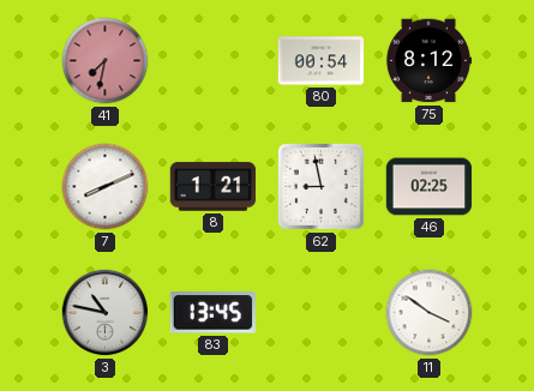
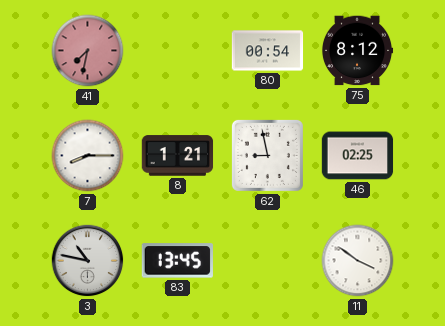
7: 8:11 -> 8:15
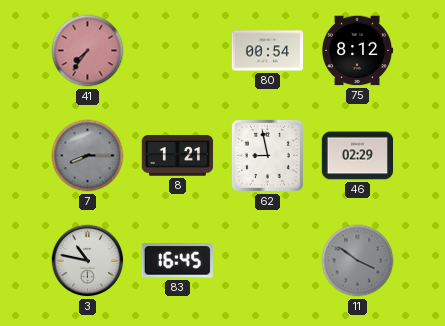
41: 7:32 -> 7:36
7 dial: white -> grey
46: 02:25 -> 02:29
83: 13:45 -> 16:45
11 dial: white -> grey
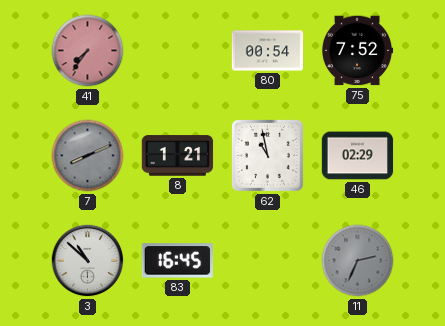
75: 8:12 -> 7:52
7: 8:15 -> 8:11
62: 8:58 -> 10:58
3: 10:47 -> 10:52
11: 3:51 -> 2:34
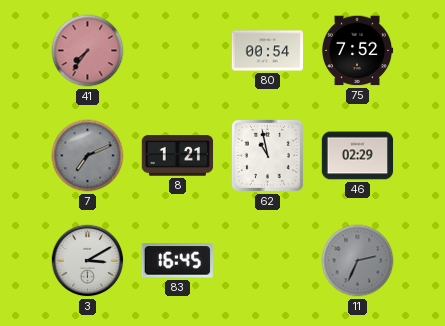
7: 8:11 -> 7:11
3: 10:52 -> 3:10
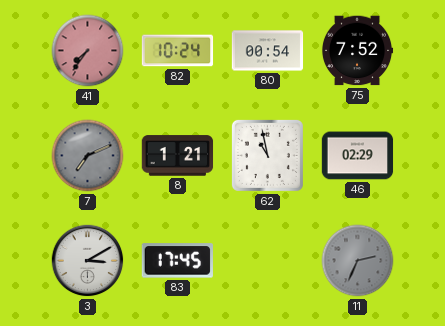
82: none -> 10:24
83: 16:45 -> 17:45
